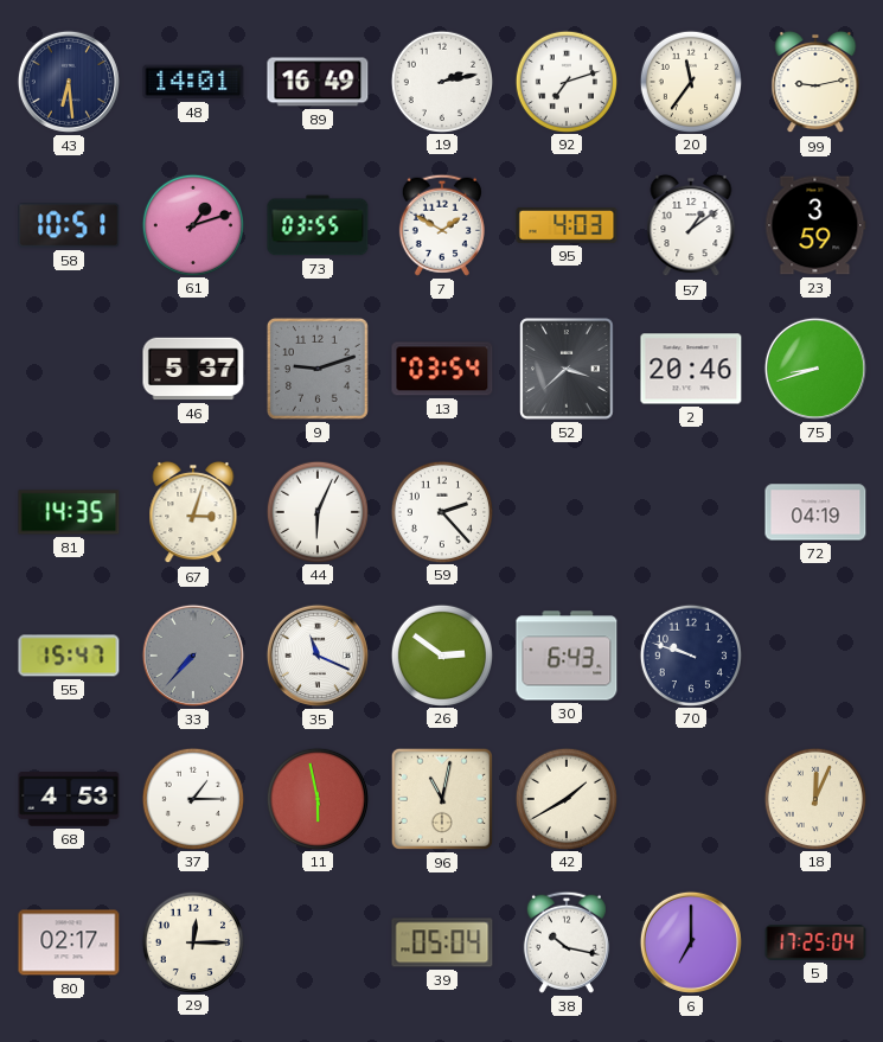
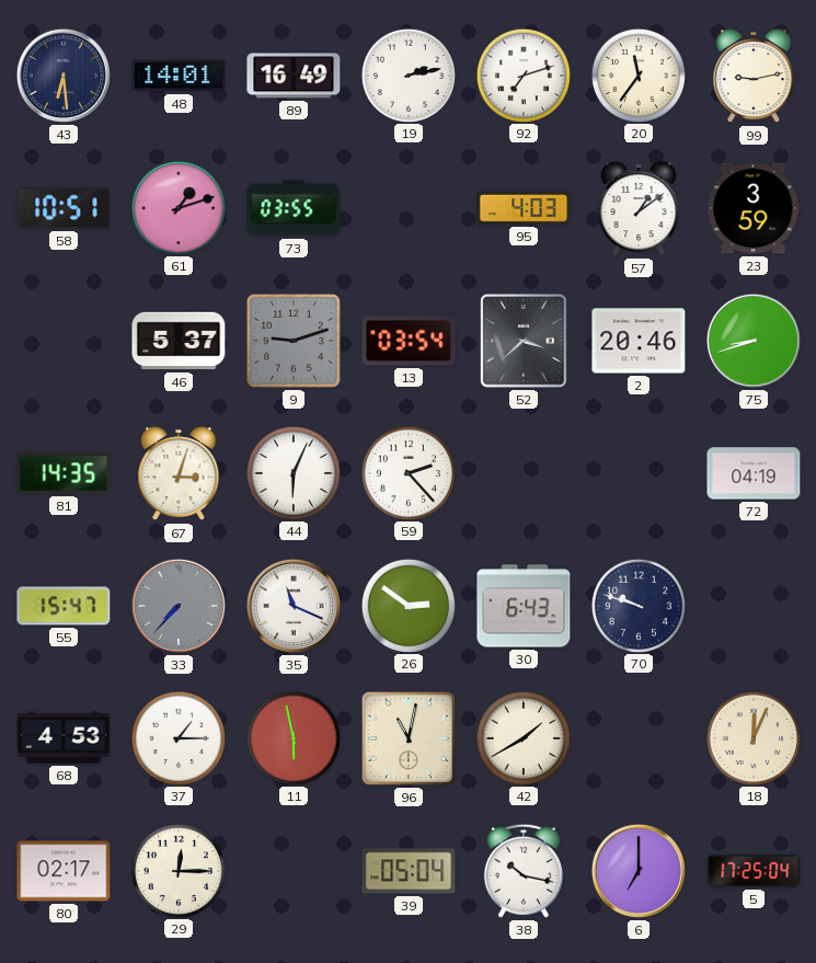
7: 1:50 -> none
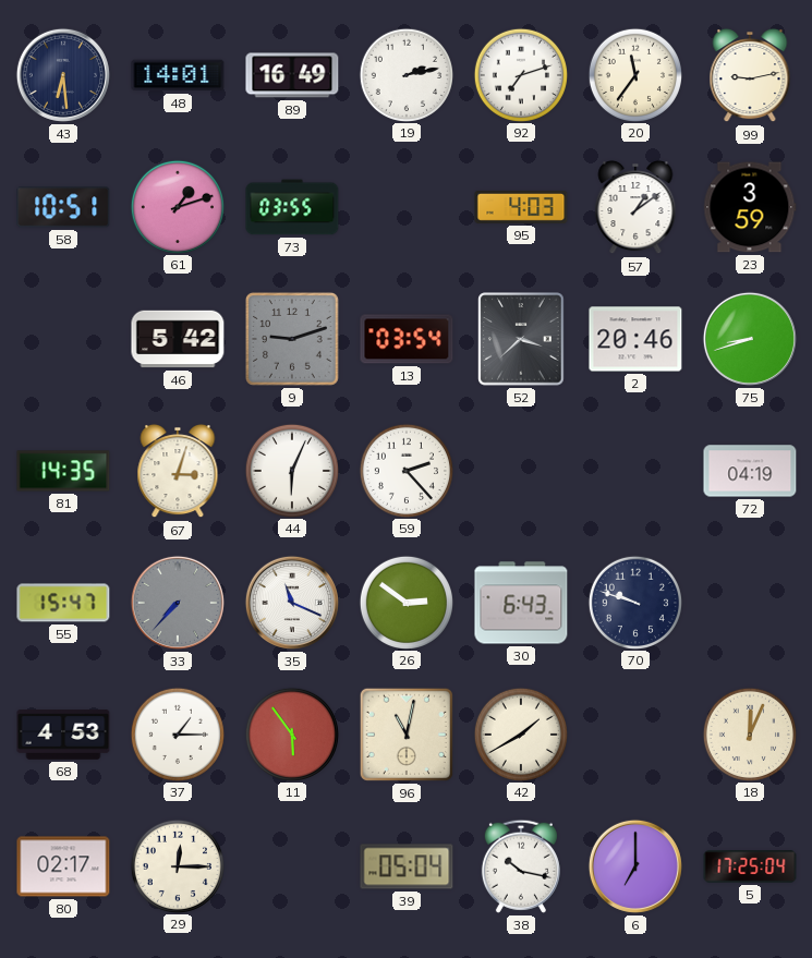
46: 5:37 -> 5:42
11: 5:58 -> 5:54
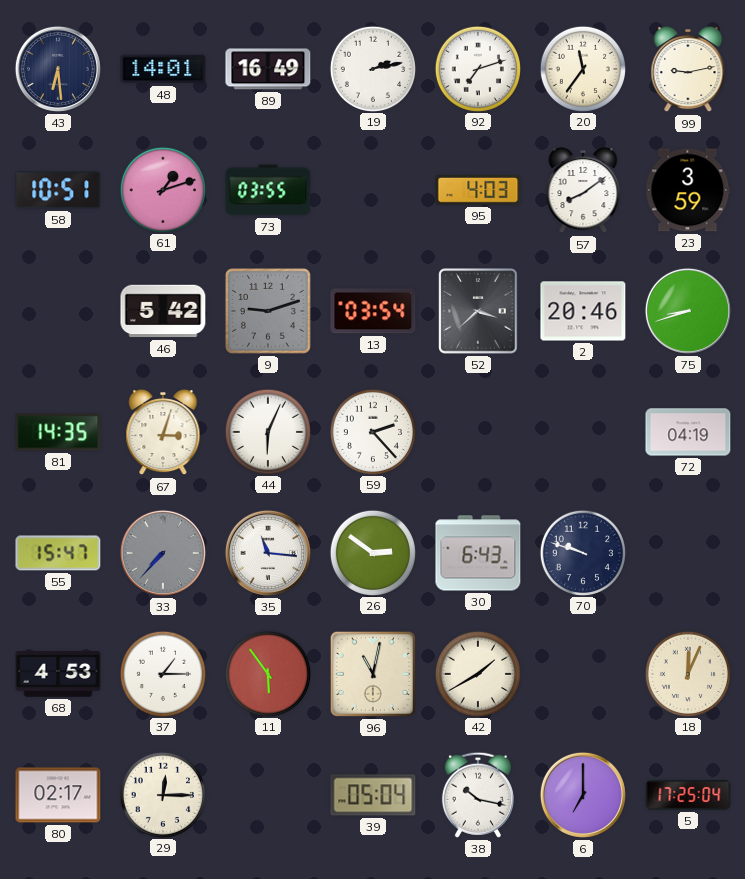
57: 1:09 -> 8:09
35: 11:19 -> 11:16
